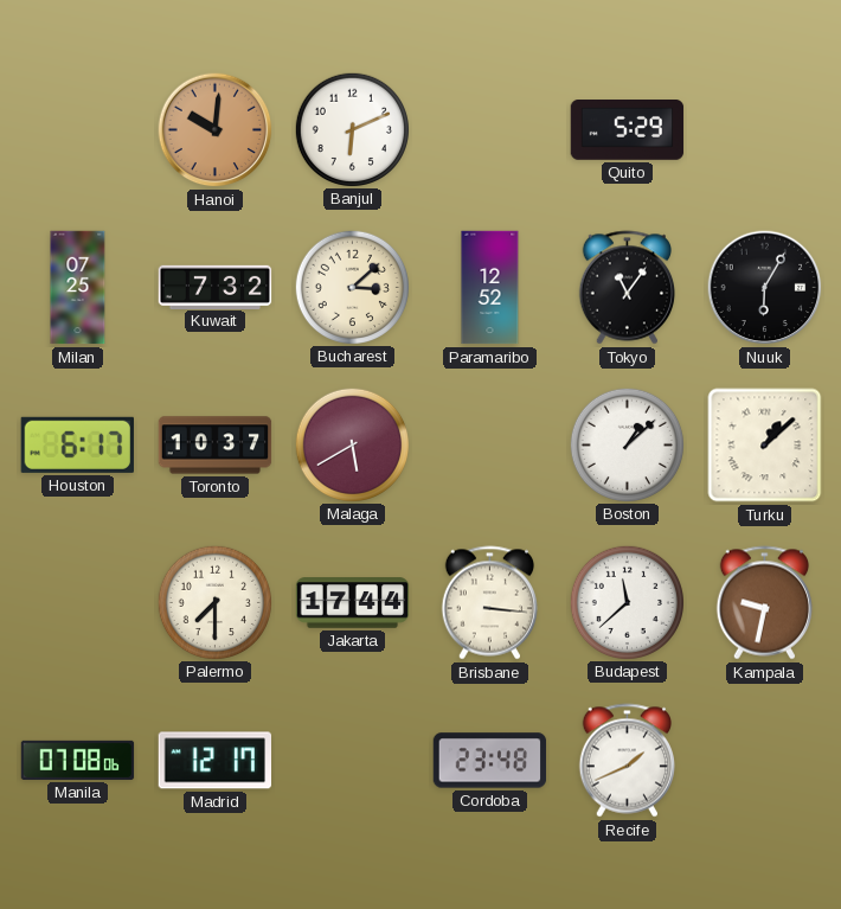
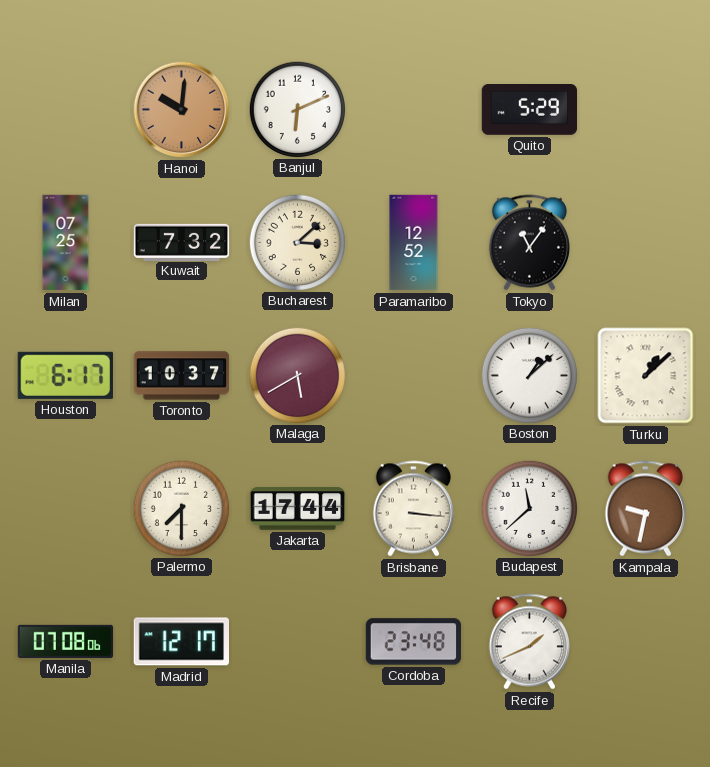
Nuuk: 6:05 -> none
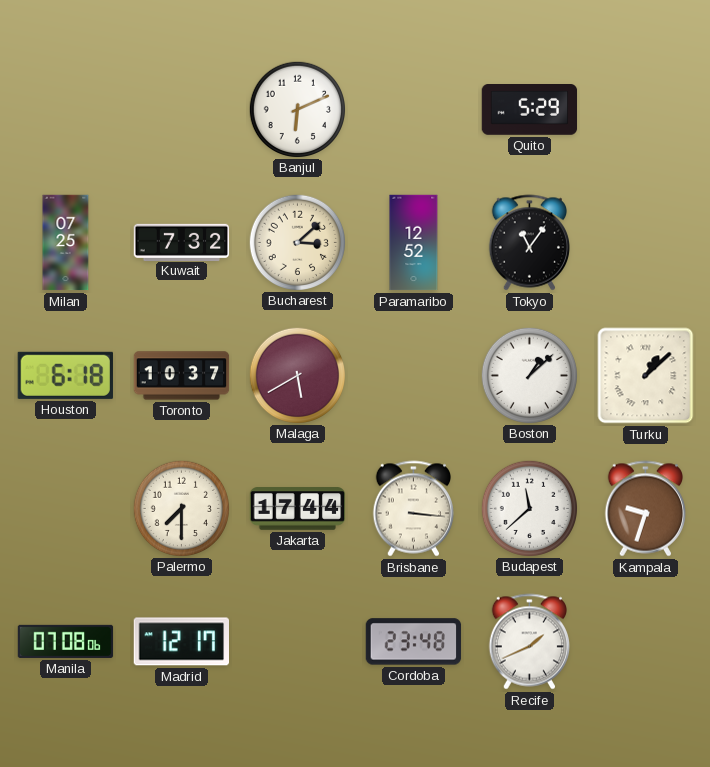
Hanoi: 10:01 -> none
Houston: 6:17 -> 6:18
Kampala: 9:32 -> 9:33
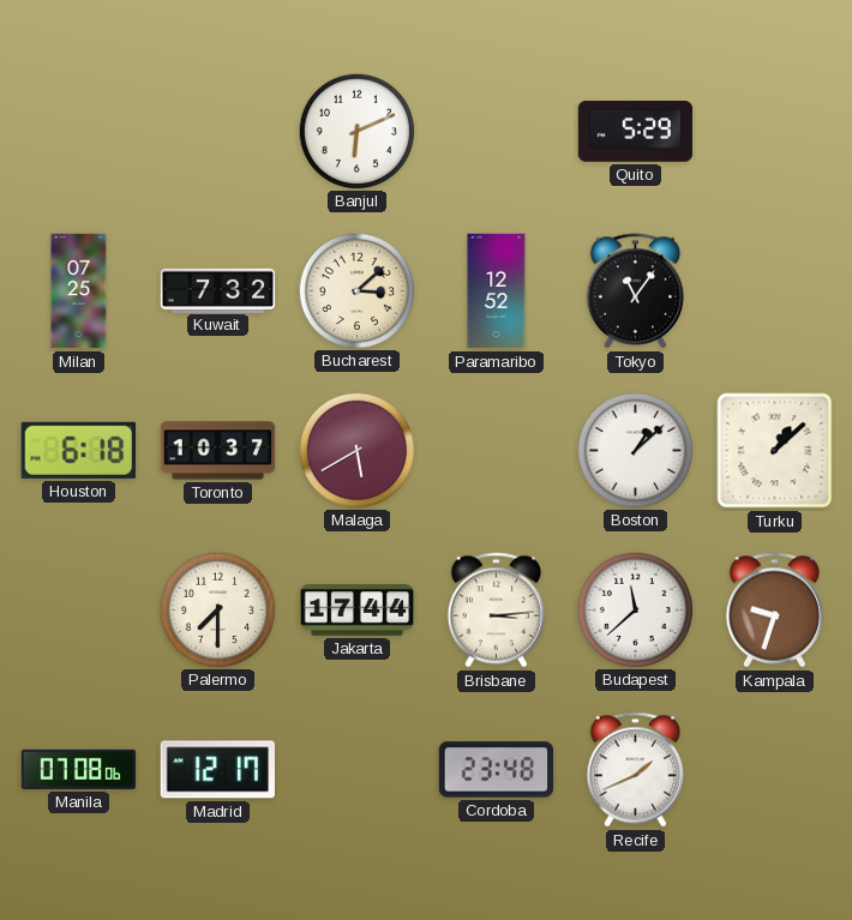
Brisbane: 3:16 -> 3:14
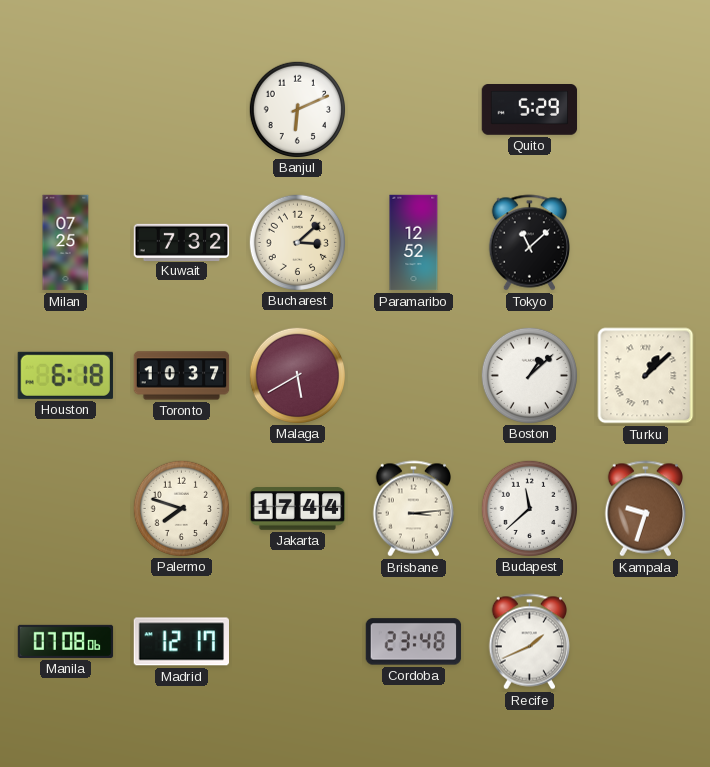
Tokyo: 11:06 -> 11:08
Palermo: 7:30 -> 7:48
